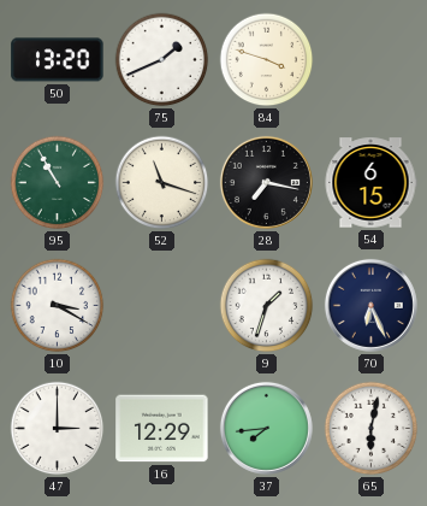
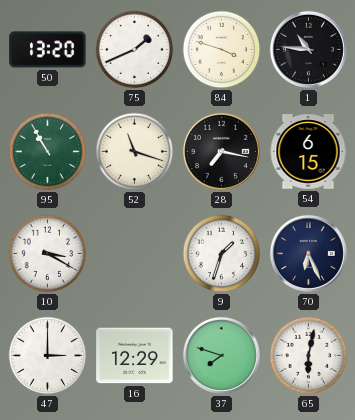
1: none -> 10:46
37: 7:44 -> 7:48
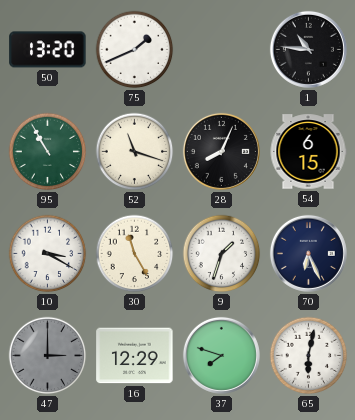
84: 3:48 -> none
28: 7:17 -> 8:04
30: none -> 11:25
47 dial: white -> grey
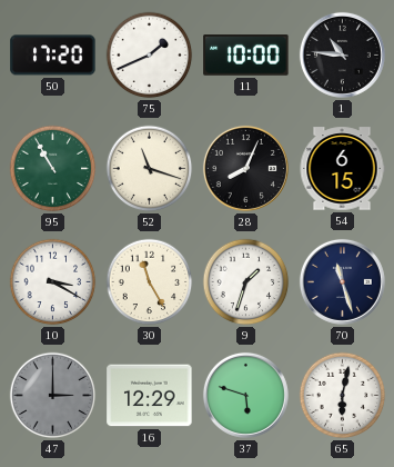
50: 13:20 -> 17:20
11: none -> 10:00
70: 6:26 -> 11:27
37: 7:48 -> 5:48
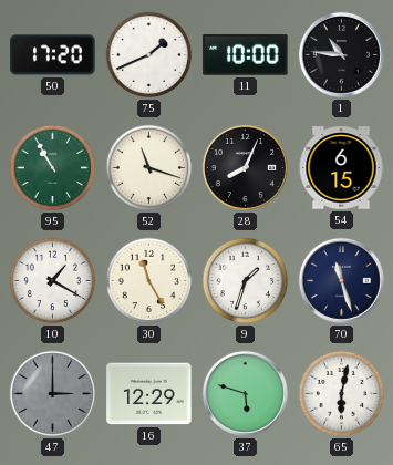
10: 3:20 -> 1:20
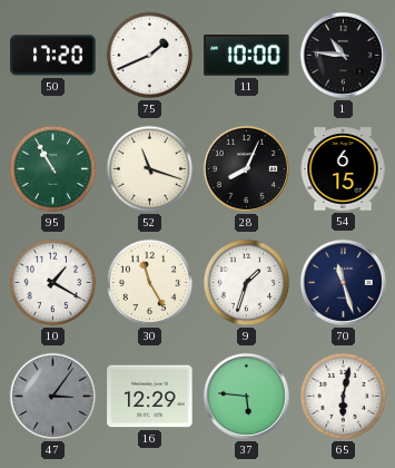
47: 3:00 -> 3:06
37: 5:48 -> 5:46
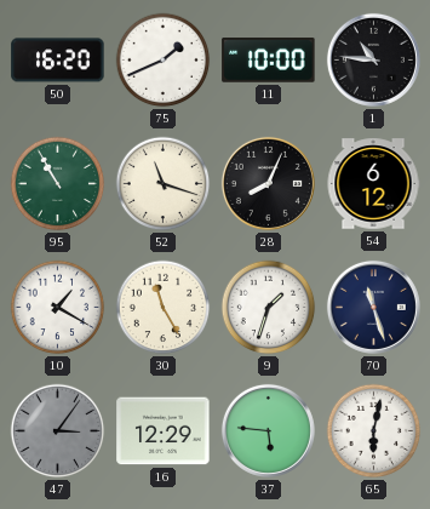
50: 17:20 -> 16:20
54: 6:15 -> 6:12
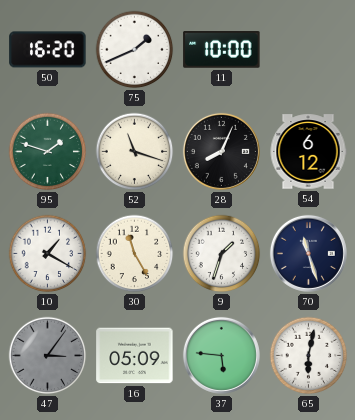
1: 10:46 -> none
95: 10:55 -> 1:48
16: 12:29 -> 05:09
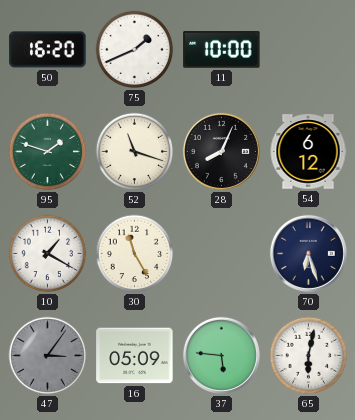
9: 1:33 -> none
70: 11:27 -> 6:27
